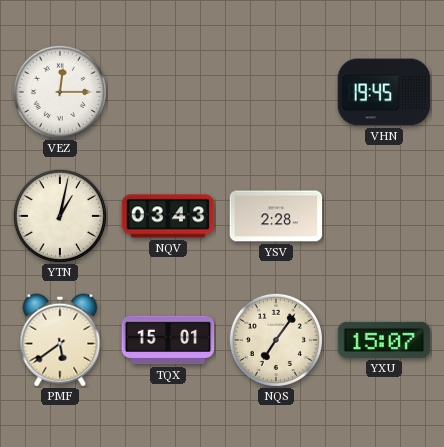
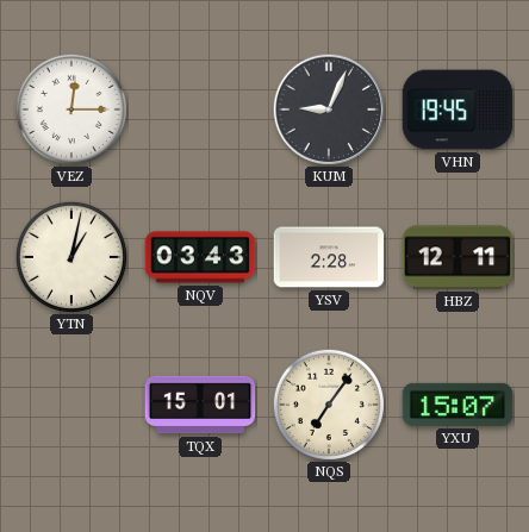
KUM: none -> 9:04
HBZ: none -> 12:11
PMF: 5:39 -> none
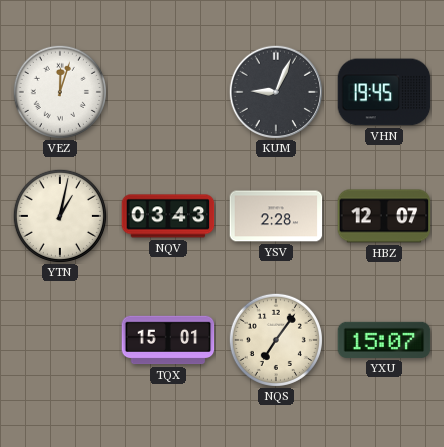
VEZ: 12:15 -> 12:03
HBZ: 12:11 -> 12:07
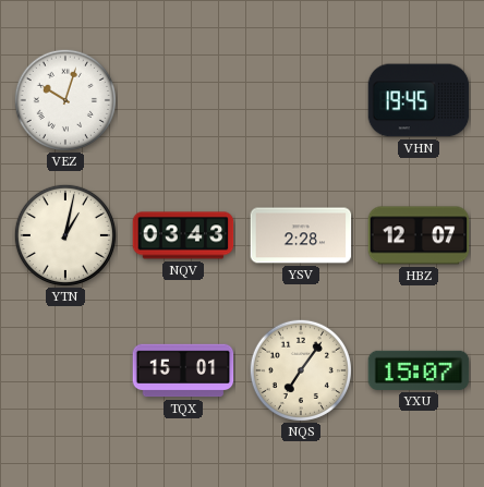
VEZ: 12:03 -> 10:03
KUM: 9:04 -> none
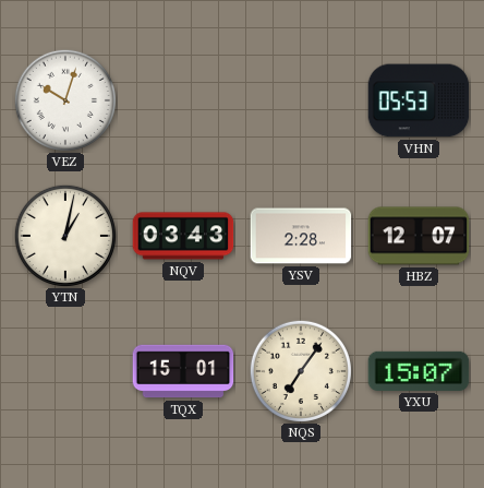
VHN: 19:45 -> 05:53
